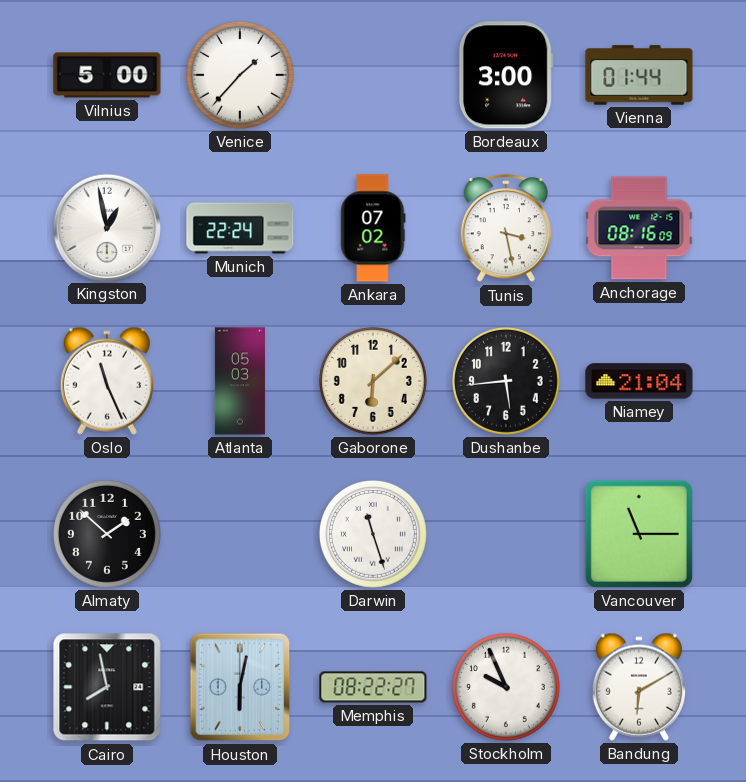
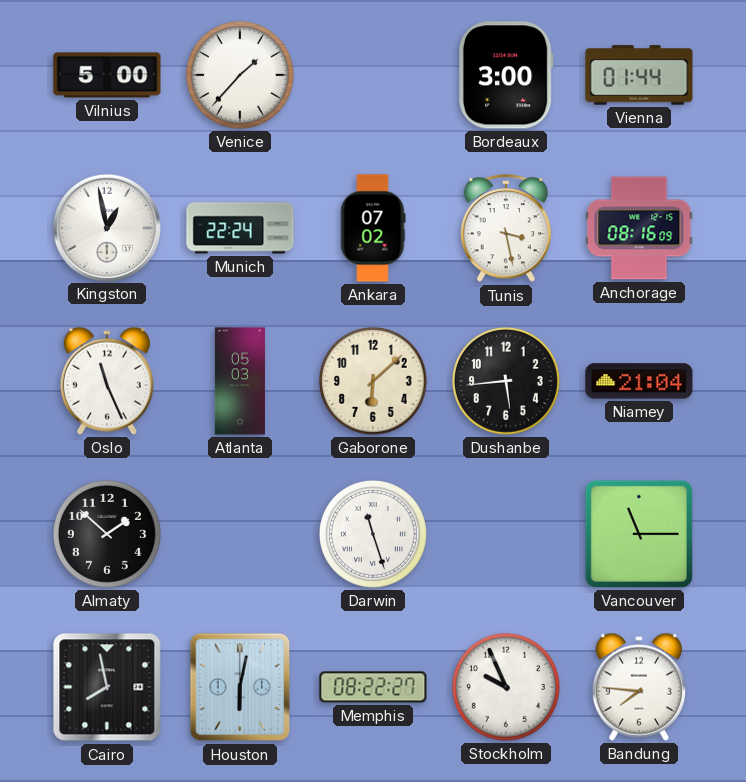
Bandung: 6:10 -> 7:46
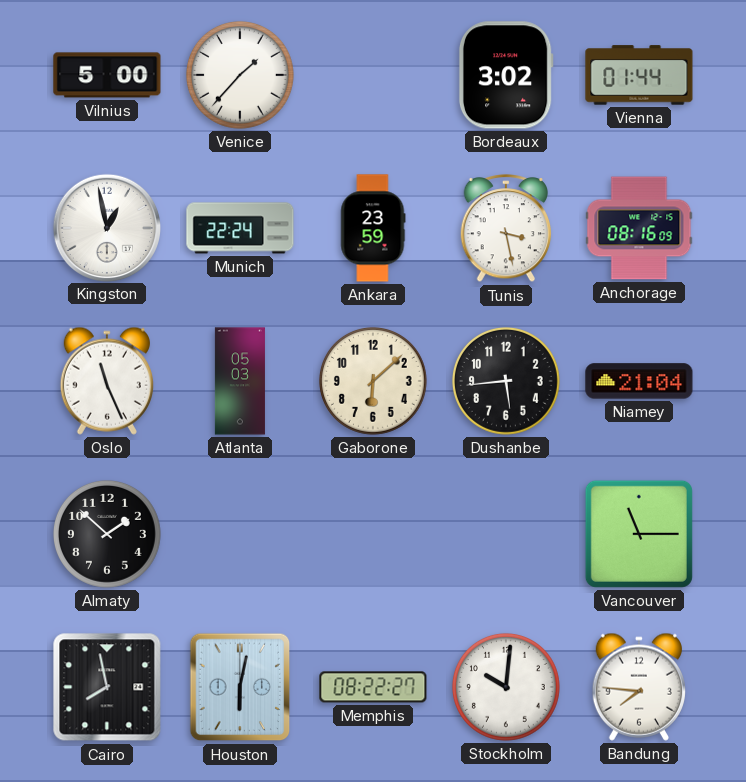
Bordeaux: 3:00 -> 3:02
Ankara: 07:02 -> 23:59
Darwin: 11:27 -> none
Stockholm: 9:56 -> 10:01
